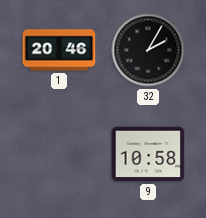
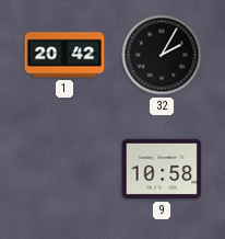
1: 20:46 -> 20:42
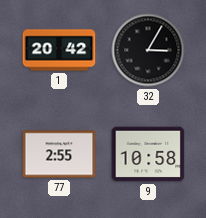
32: 2:05 -> 3:05
77: none -> 2:55
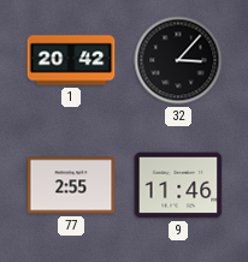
32: 3:05 -> 3:07
9: 10:58 -> 11:46
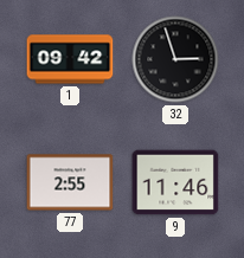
1: 20:42 -> 09:42
32: 3:07 -> 2:57
